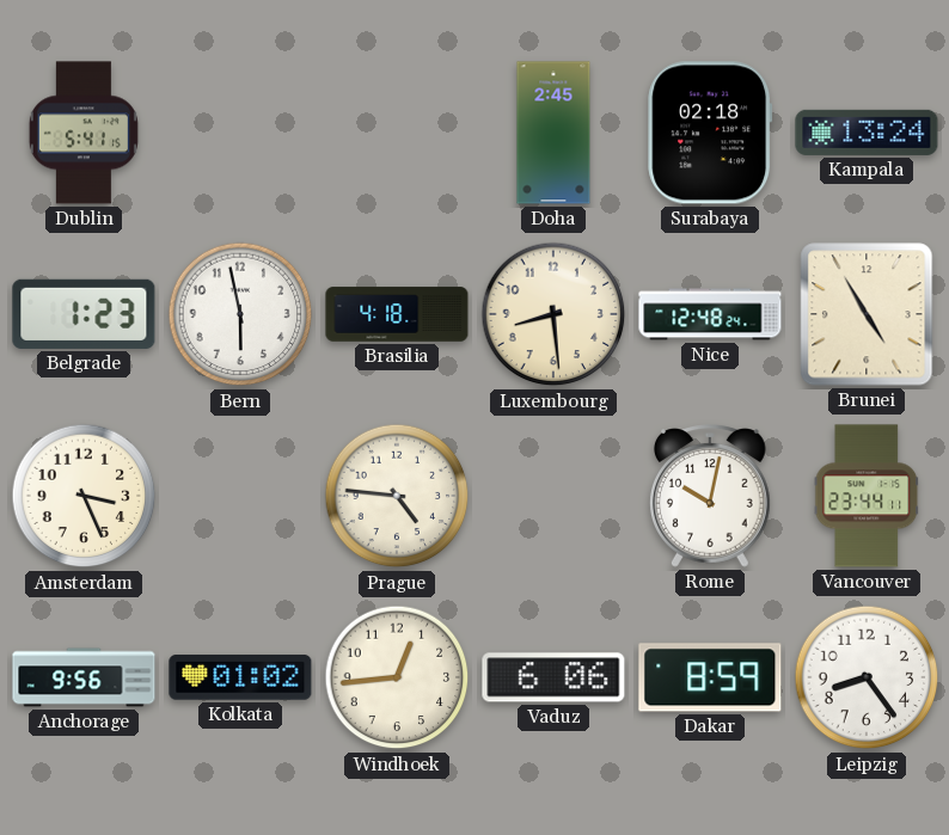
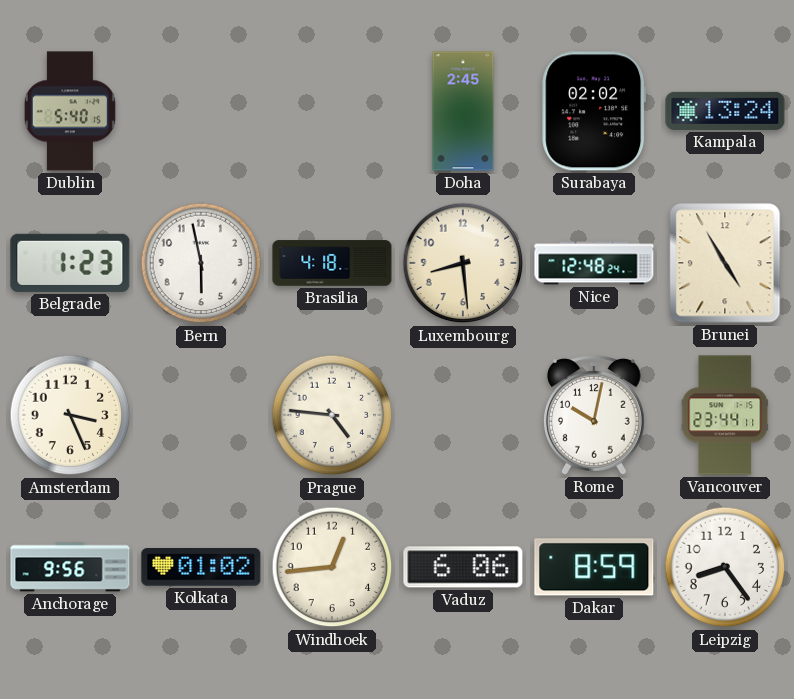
Dublin: 5:41 -> 5:40
Surabaya: 02:18 -> 02:02
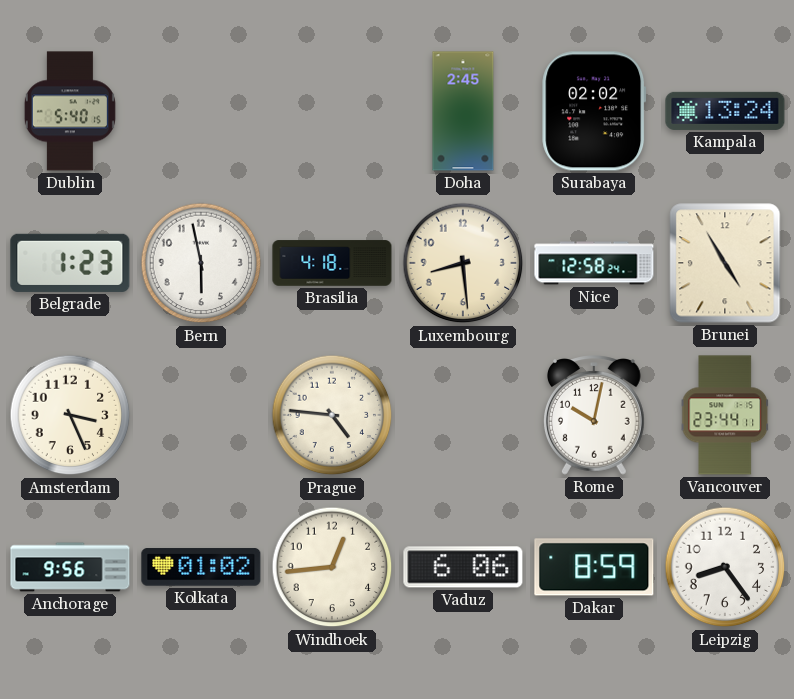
Nice: 12:48 -> 12:58
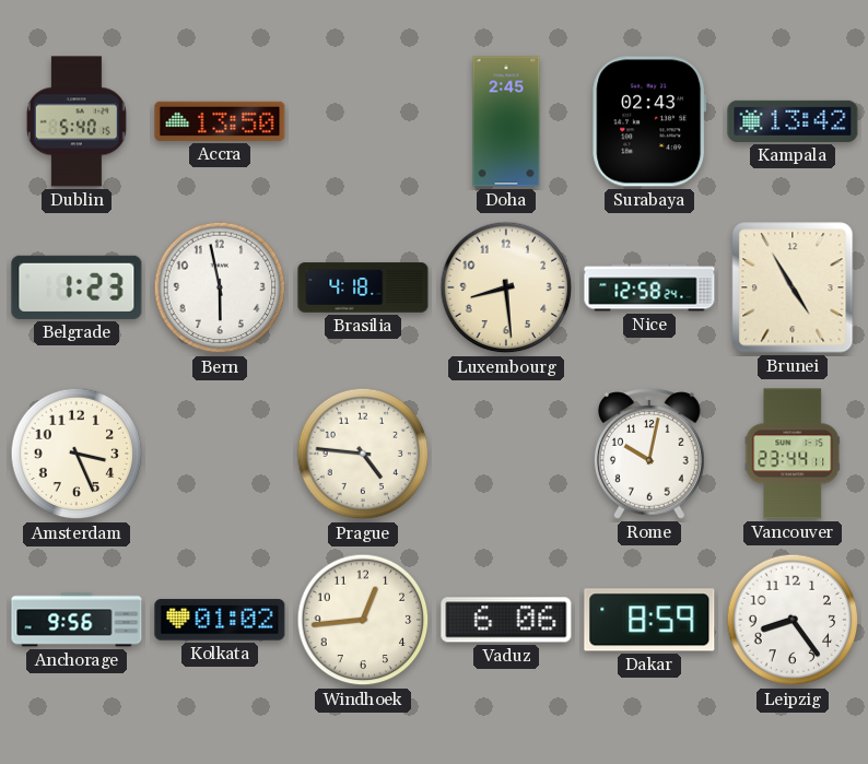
Accra: none -> 13:50
Surabaya: 02:02 -> 02:43
Kampala: 13:24 -> 13:42
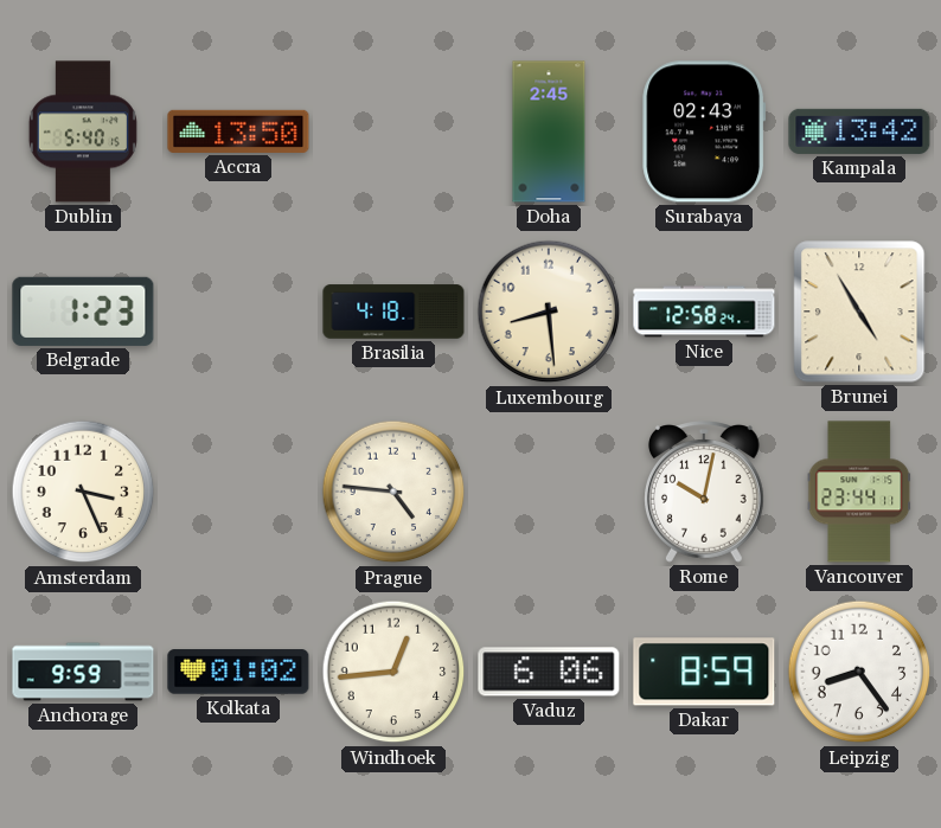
Bern: 5:58 -> none
Anchorage: 9:56 -> 9:59
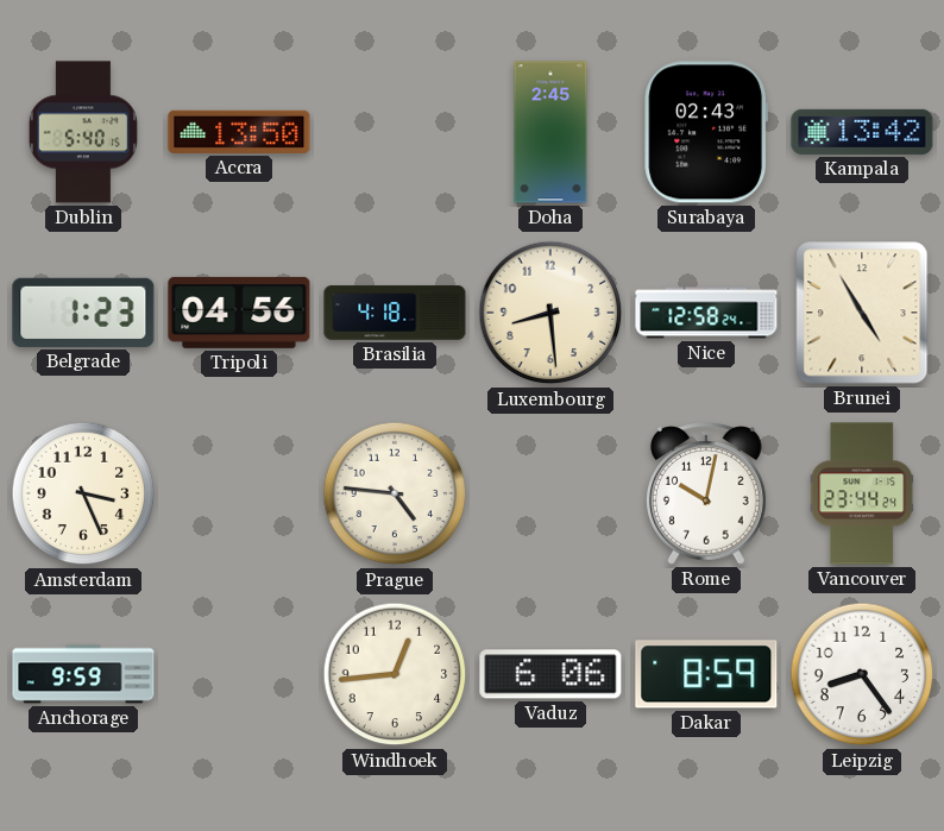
Tripoli: none -> 04:56
Vancouver: 23:44:11 -> 23:44:24
Kolkata: 01:02 -> none
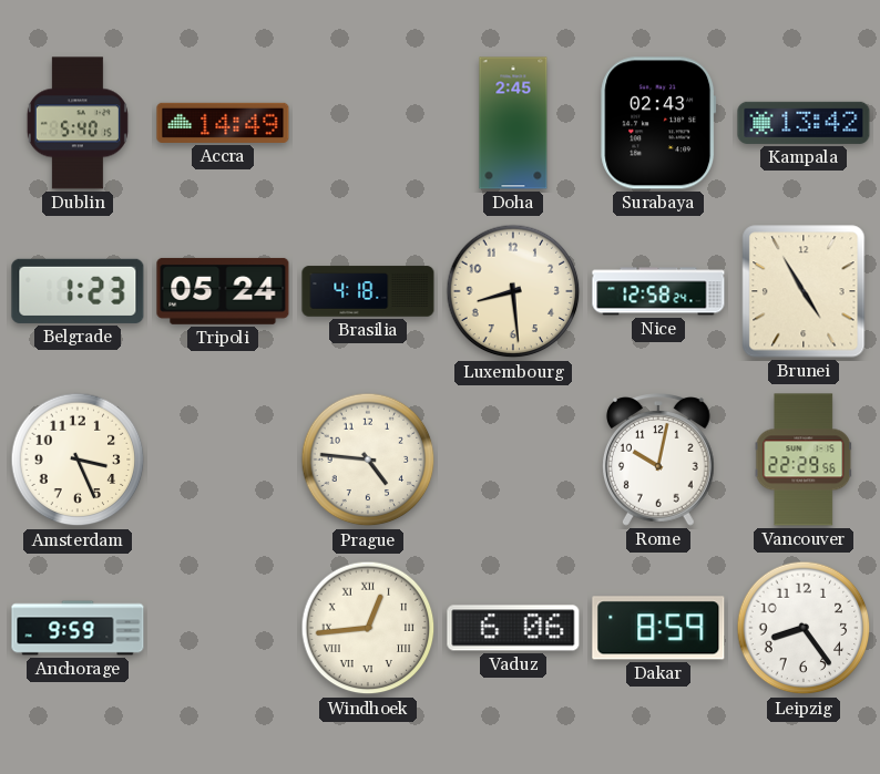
Accra: 13:50 -> 14:49
Tripoli: 04:56 -> 05:24
Vancouver: 23:44 -> 22:29
Windhoek numerals: Arabic -> Roman
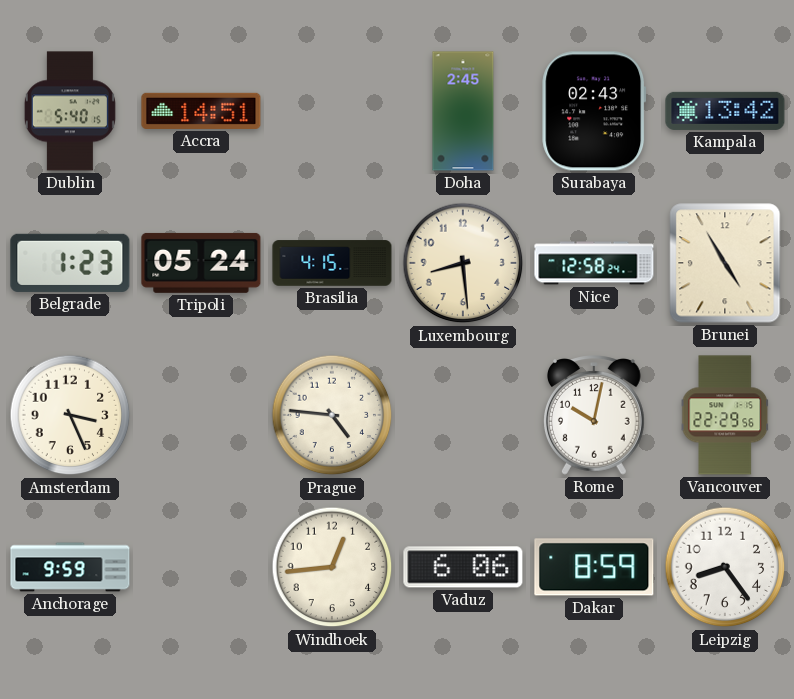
Accra: 14:49 -> 14:51
Brasilia: 4:18 -> 4:15
Windhoek numerals: Roman -> Arabic
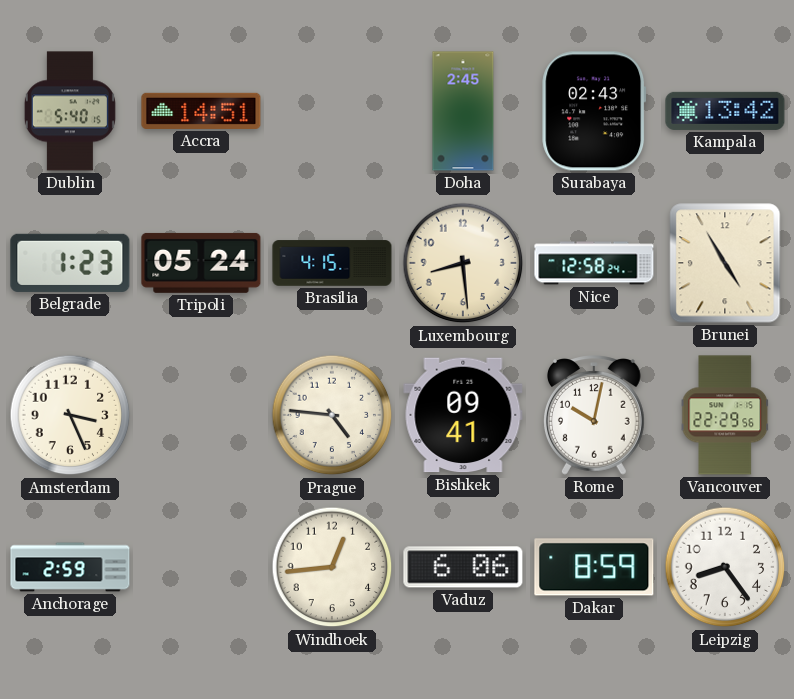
Bishkek: none -> 09:41
Anchorage: 9:59 -> 2:59
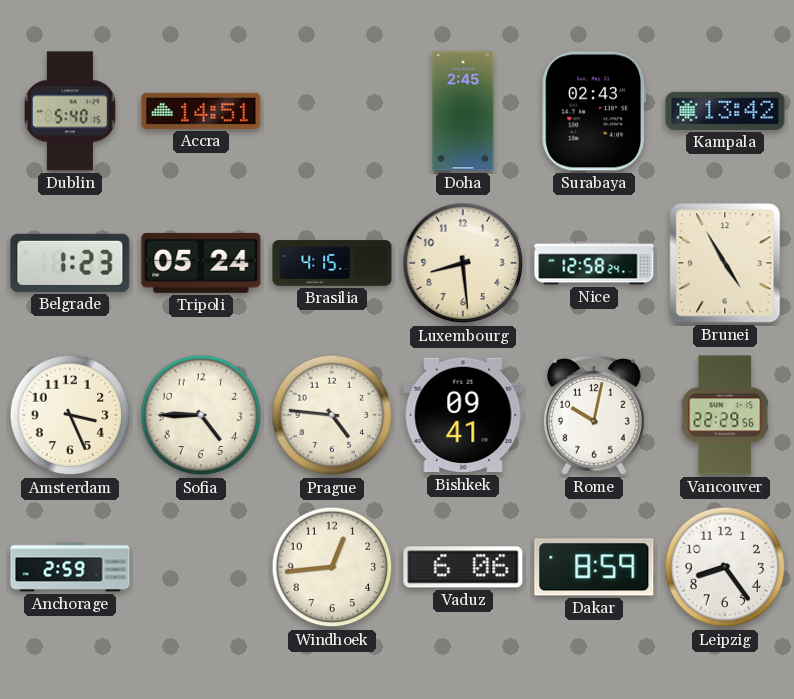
Sofia: none -> 4:45
